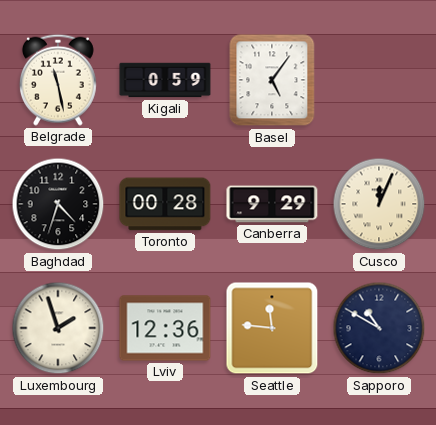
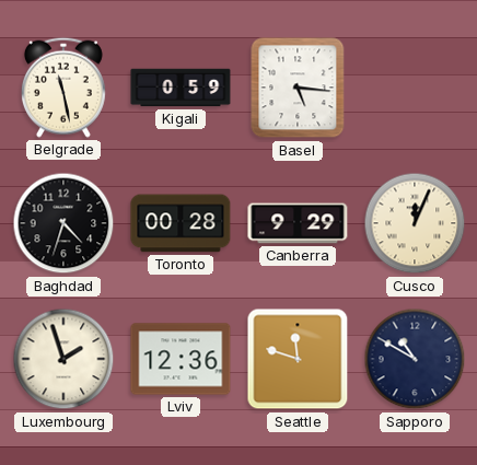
Basel: 5:06 -> 5:16
Seattle: 11:46 -> 11:48
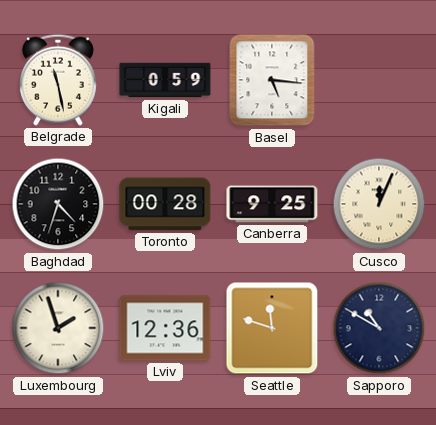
Canberra: 9:29 -> 9:25
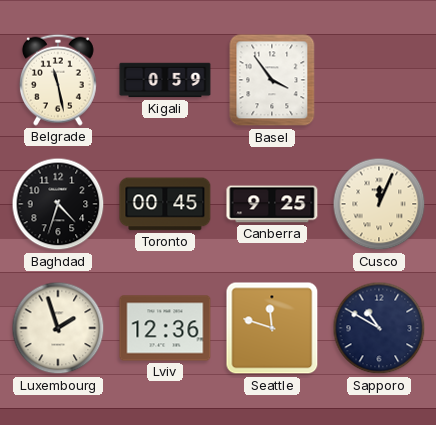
Basel: 5:16 -> 3:54
Toronto: 00:28 -> 00:45
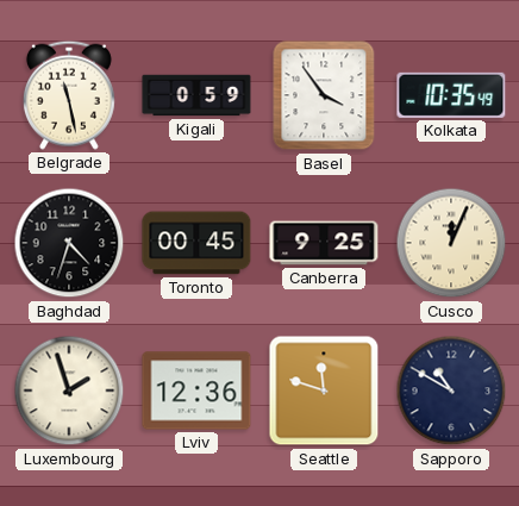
Kolkata: none -> 10:35
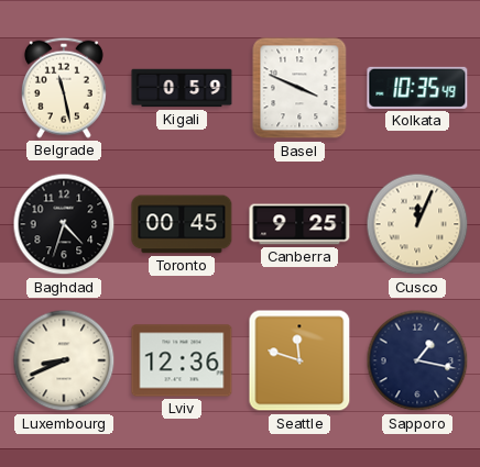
Basel: 3:54 -> 3:49
Luxembourg: 1:57 -> 8:41
Sapporo: 10:50 -> 1:17
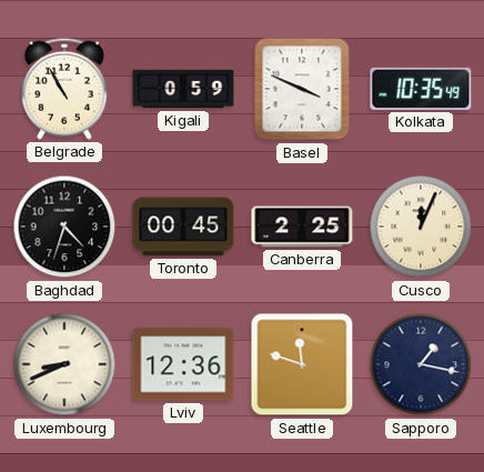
Belgrade: 11:28 -> 10:55
Canberra: 9:25 -> 2:25
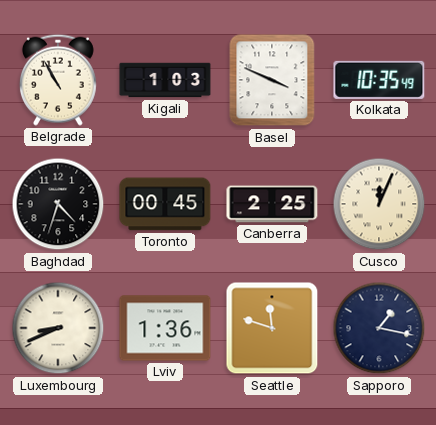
Kigali: 0:59 -> 1:03
Lviv: 12:36 -> 1:36
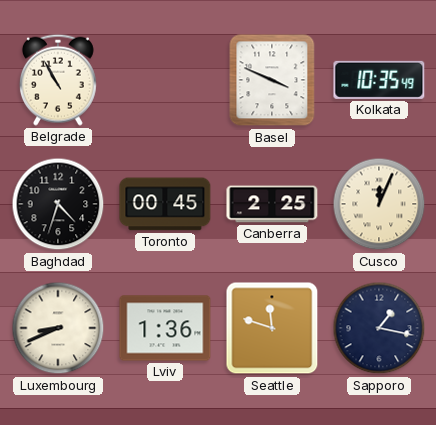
Kigali: 1:03 -> none
